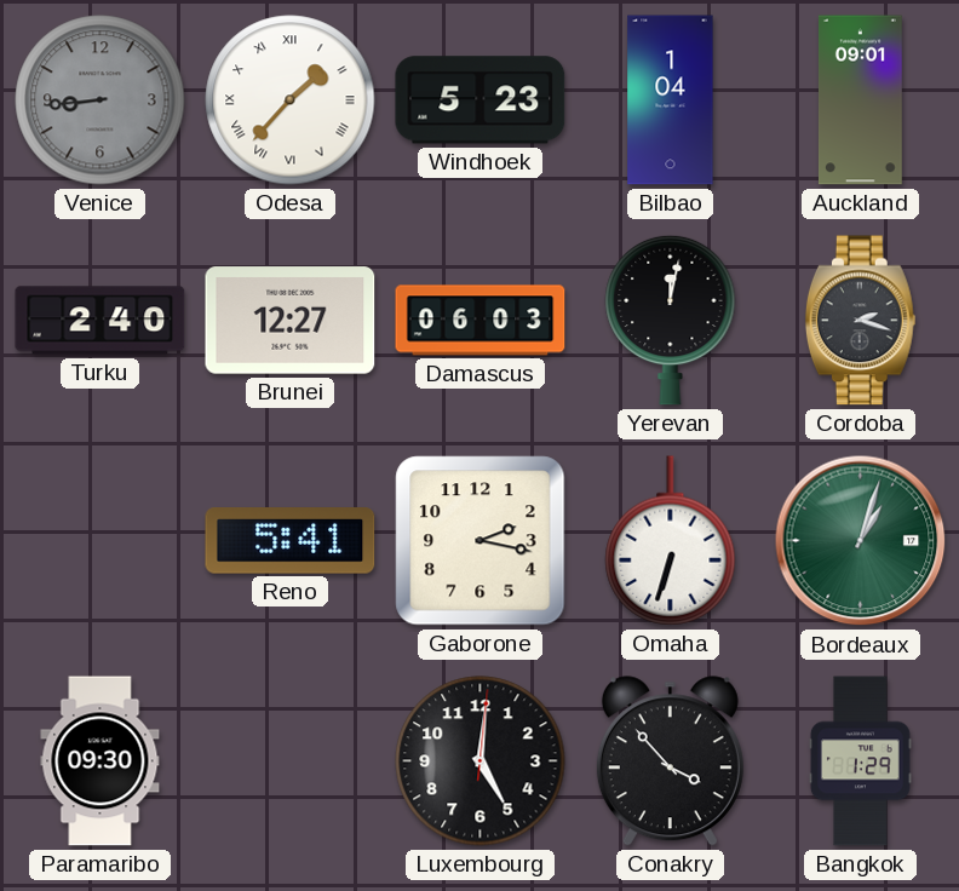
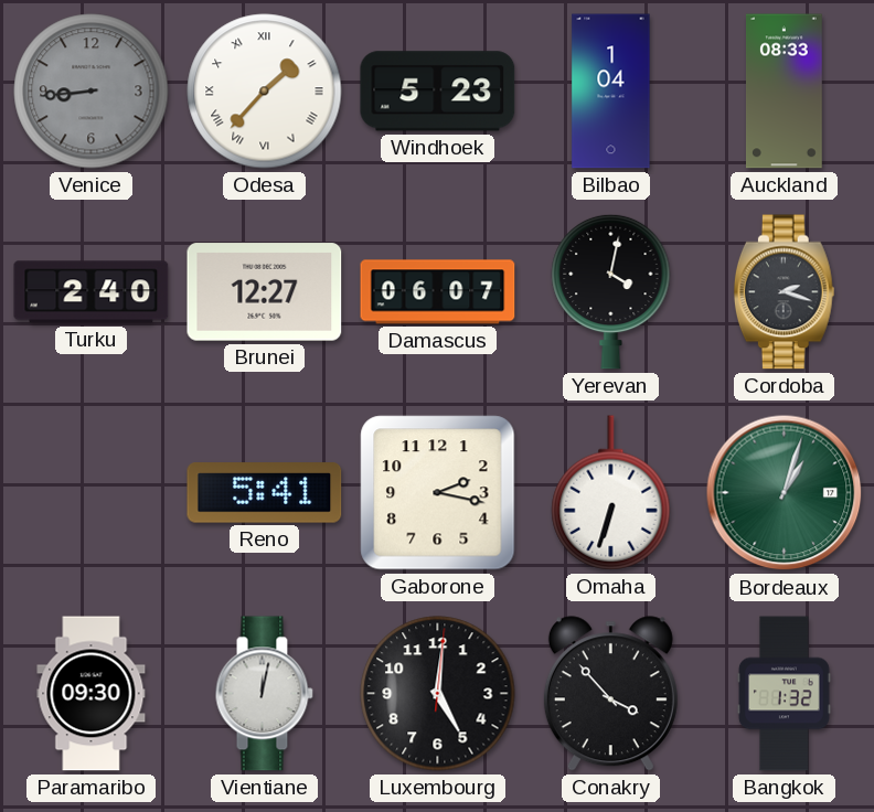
Auckland: 09:01 -> 08:33
Damascus: 06:03 -> 06:07
Yerevan: 12:02 -> 4:02
Vientiane: none -> 12:02
Bangkok: 1:29 -> 1:32
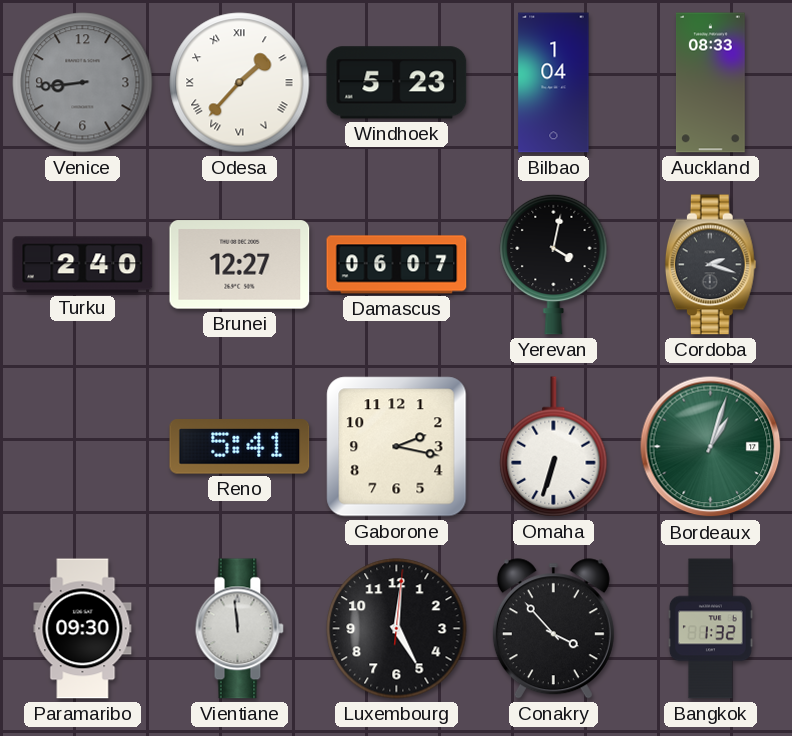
Vientiane: 12:02 -> 11:59
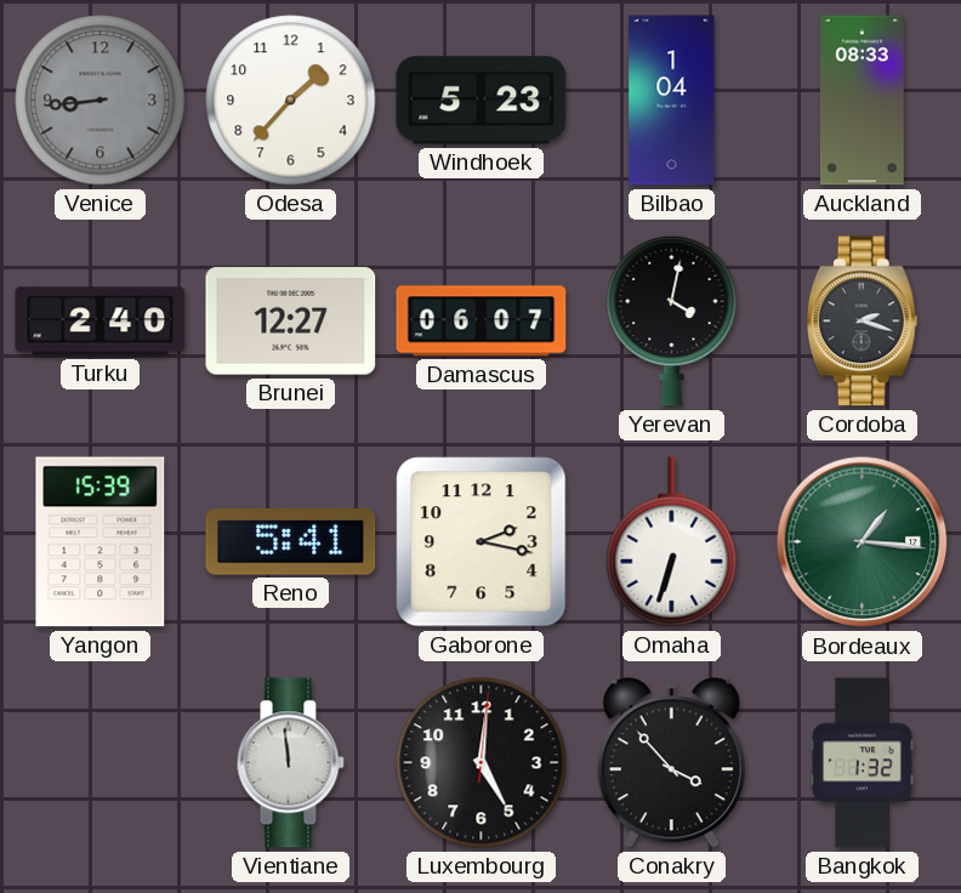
Odesa numerals: Roman -> Arabic
Yangon: none -> 15:39
Bordeaux: 1:03 -> 1:16
Paramaribo: 09:30 -> none
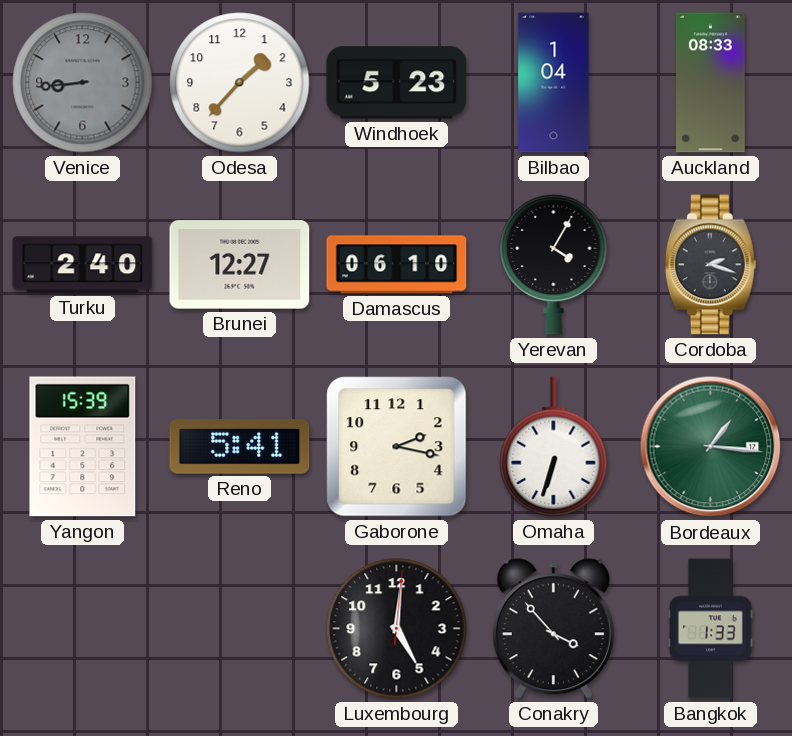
Damascus: 06:07 -> 06:10
Yerevan: 4:02 -> 4:05
Vientiane: 11:59 -> none
Bangkok: 1:32 -> 1:33
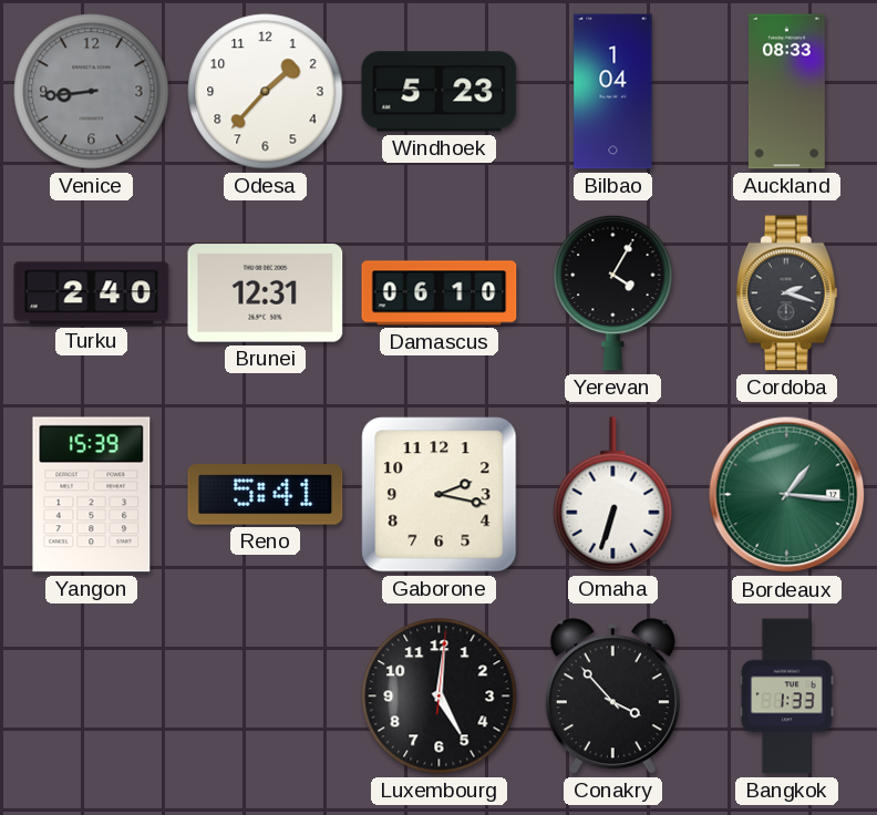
Brunei: 12:27 -> 12:31
